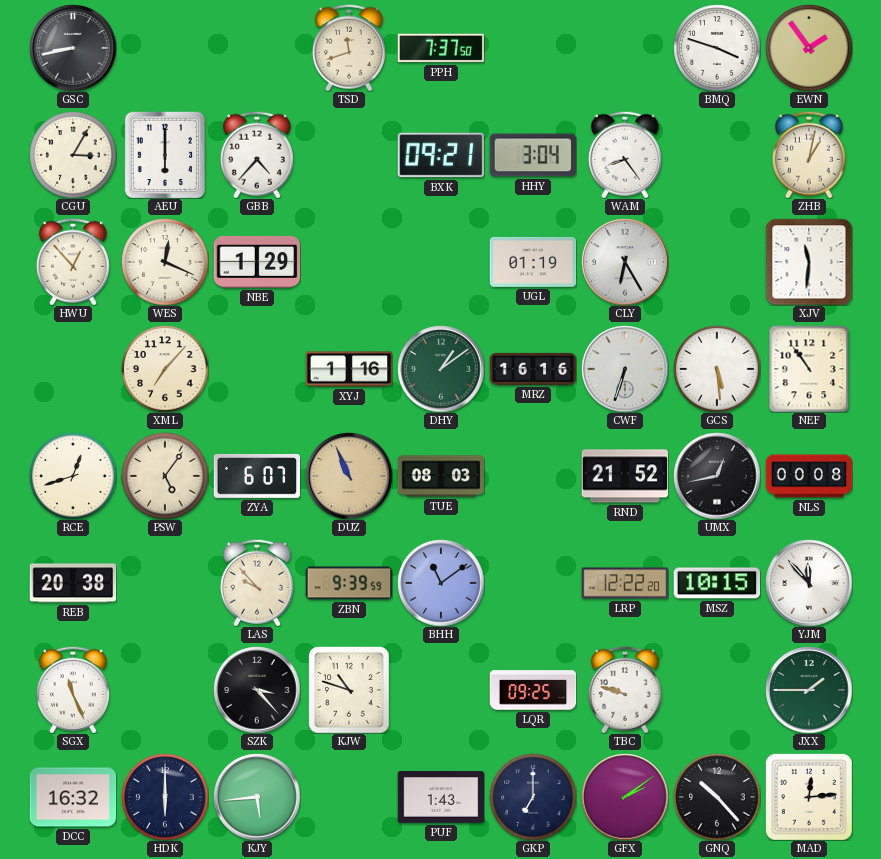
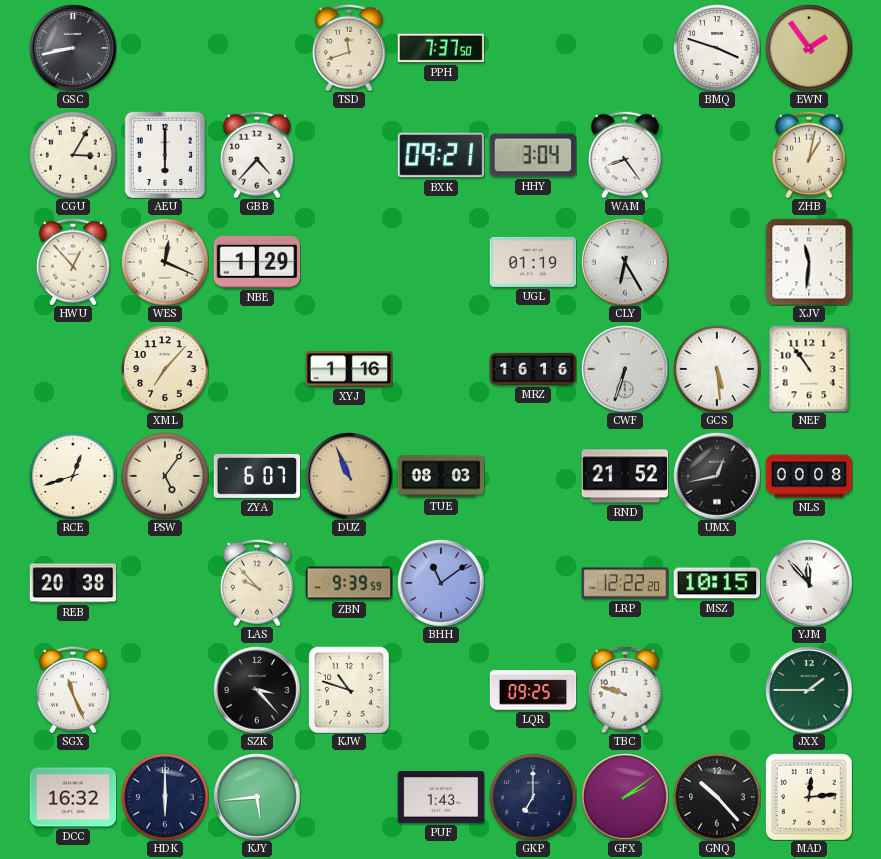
DHY: 1:09 -> none
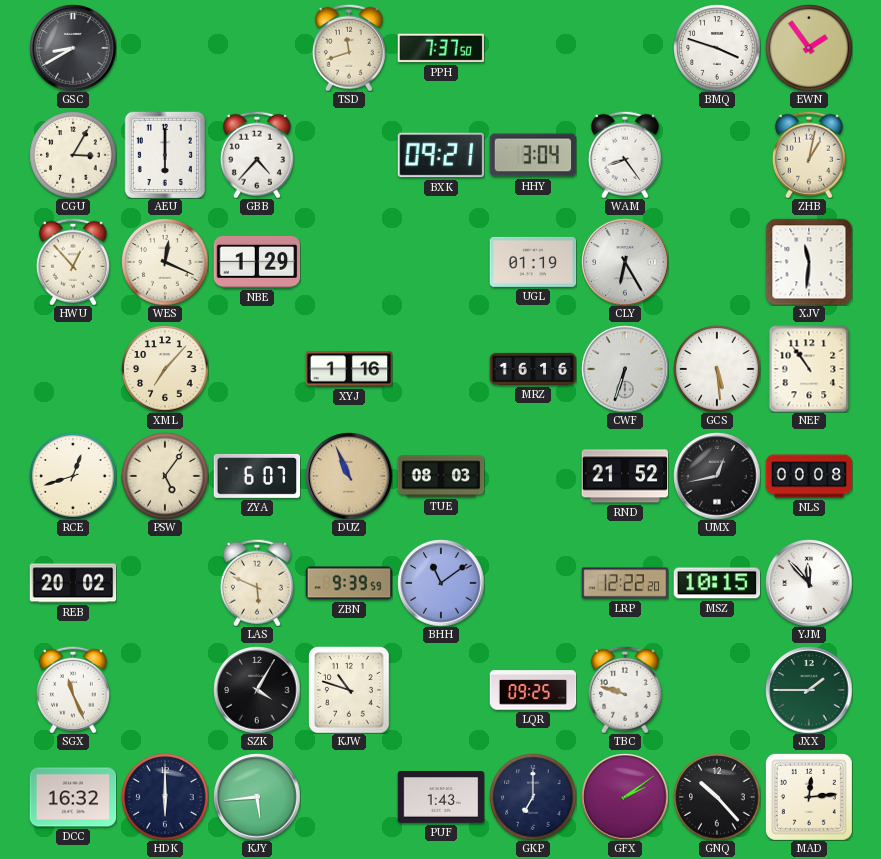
GSC: 8:43 -> 8:40
REB: 20:38 -> 20:02
LAS: 9:53 -> 5:49
SZK: 3:23 -> 4:05
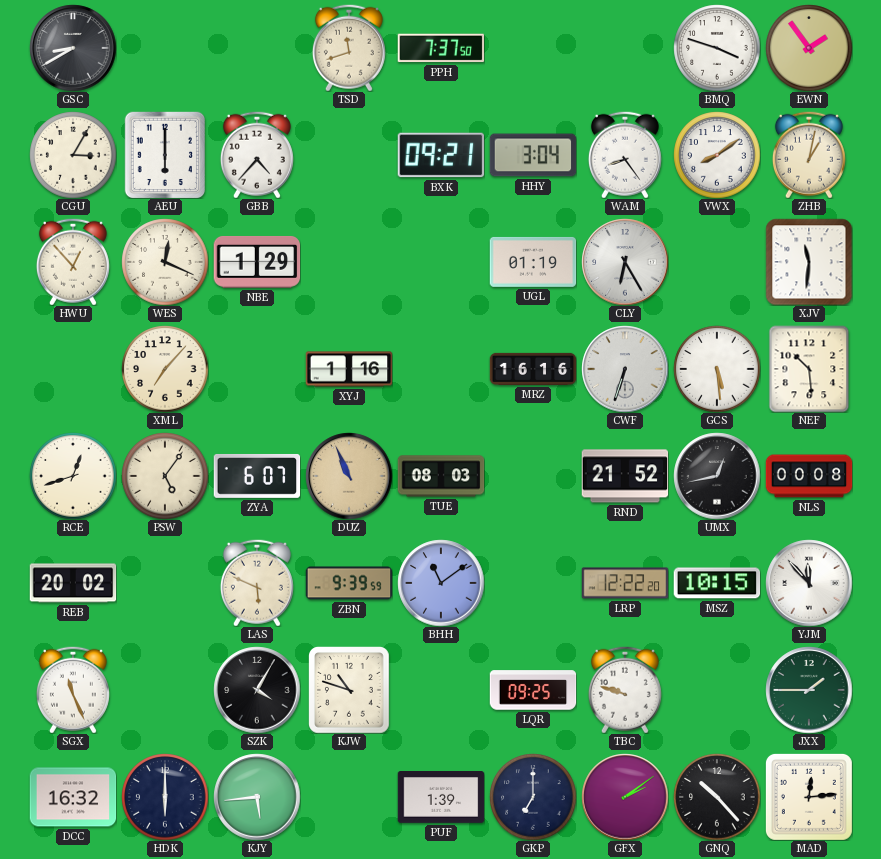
VWX: none -> 8:09
NEF: 10:54 -> 10:29
PUF: 1:43 -> 1:39
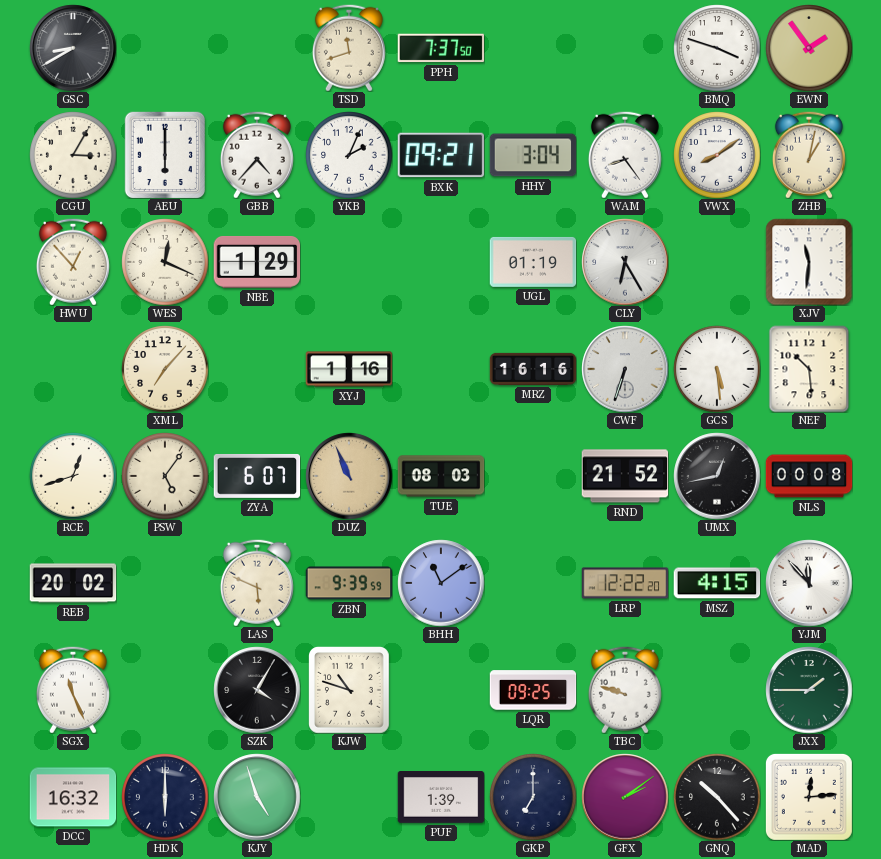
YKB: none -> 2:04
MSZ: 10:15 -> 4:15
KJY: 5:44 -> 4:57
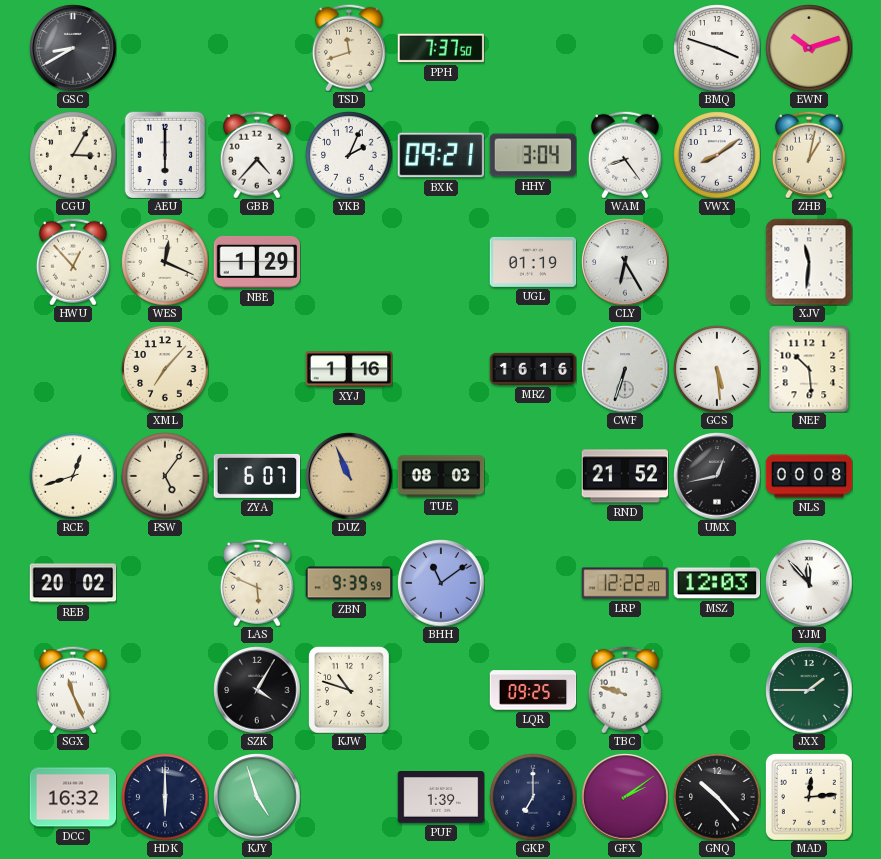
EWN: 1:54 -> 10:12
MSZ: 4:15 -> 12:03
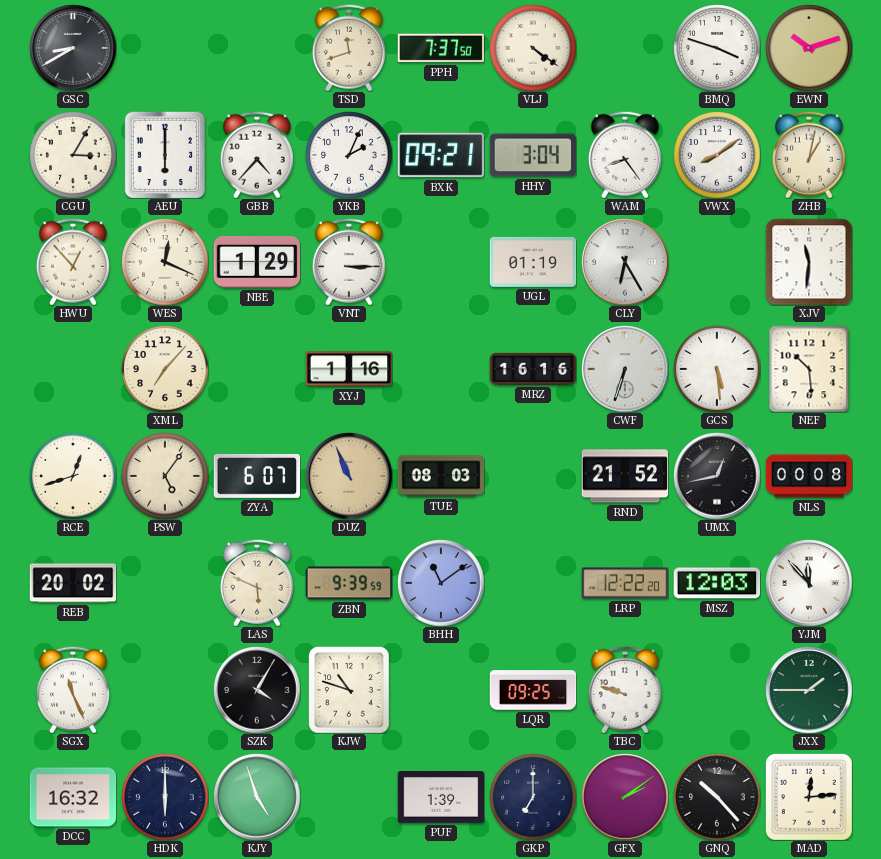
VLJ: none -> 4:21
VNT: none -> 3:15
